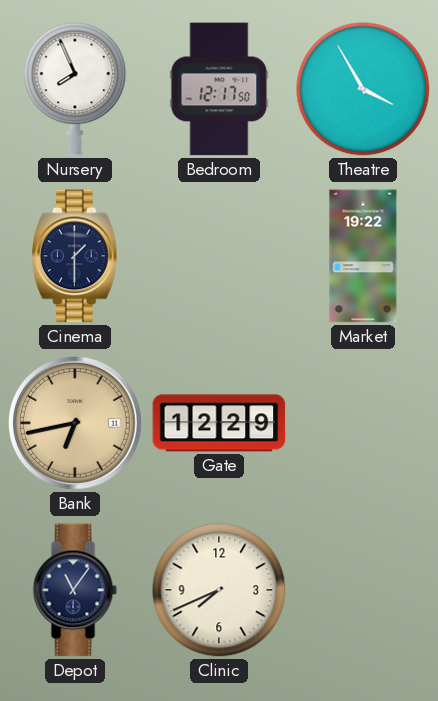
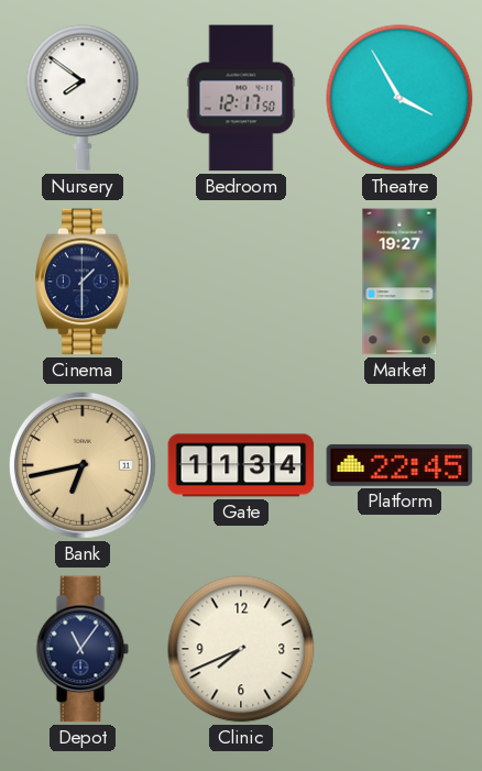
Nursery: 7:56 -> 7:51
Market: 19:22 -> 19:27
Gate: 12:29 -> 11:34
Platform: none -> 22:45
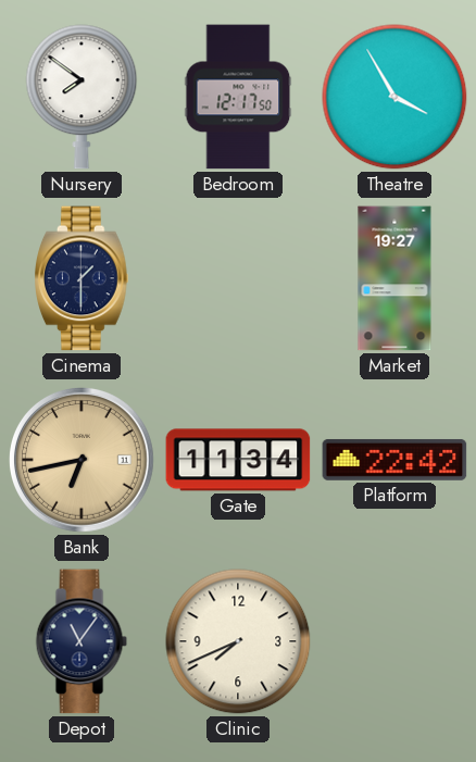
Platform: 22:45 -> 22:42
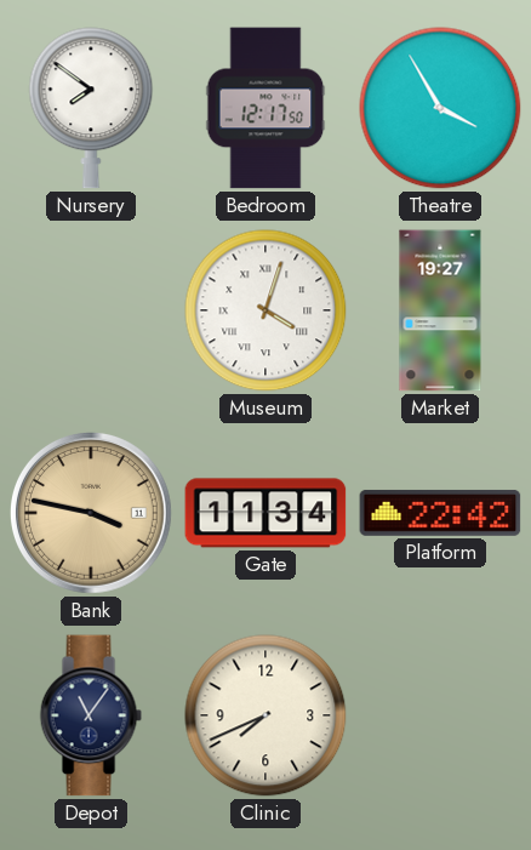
Cinema: 1:30 -> none
Museum: none -> 4:03
Bank: 6:43 -> 3:47
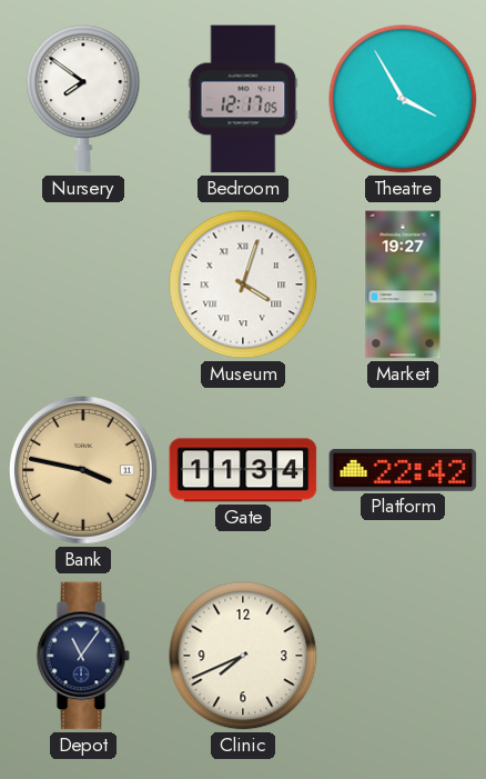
Bedroom: 12:17:50 -> 12:17:05
